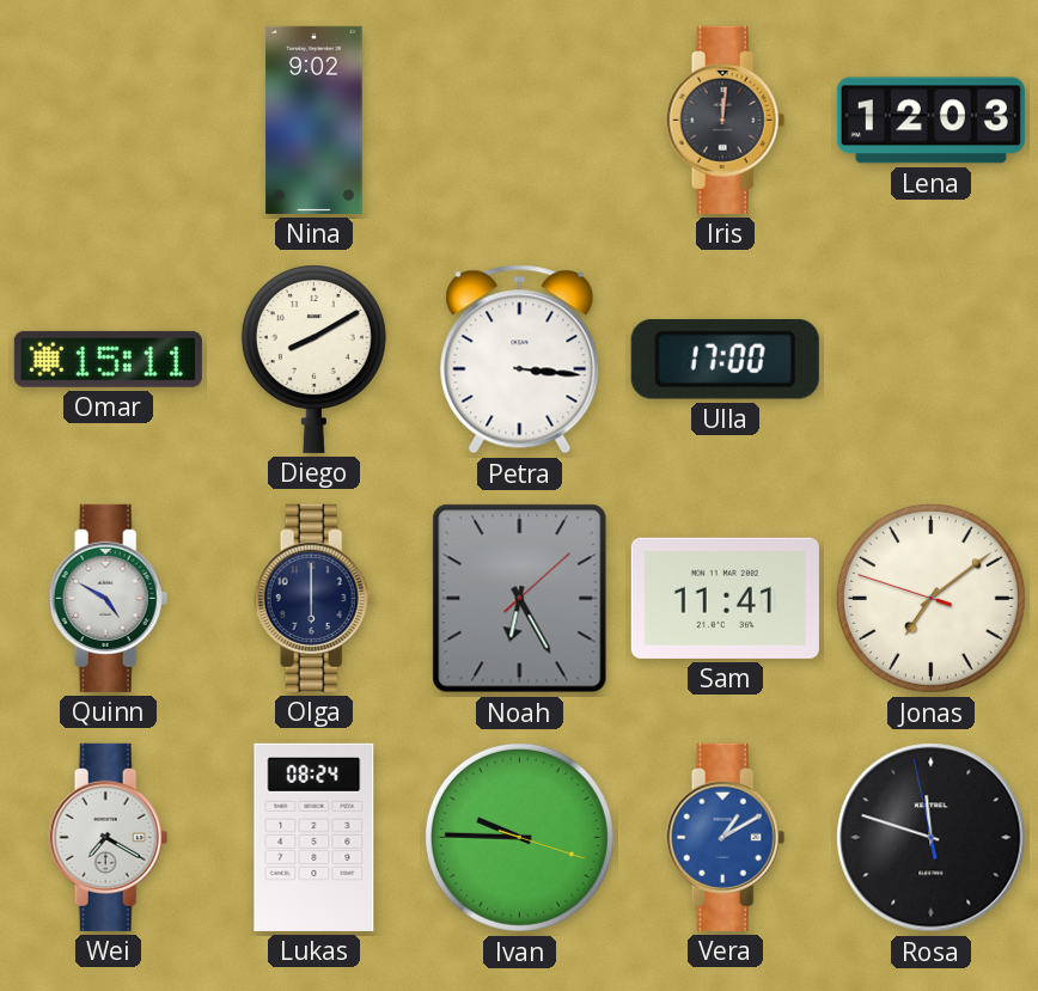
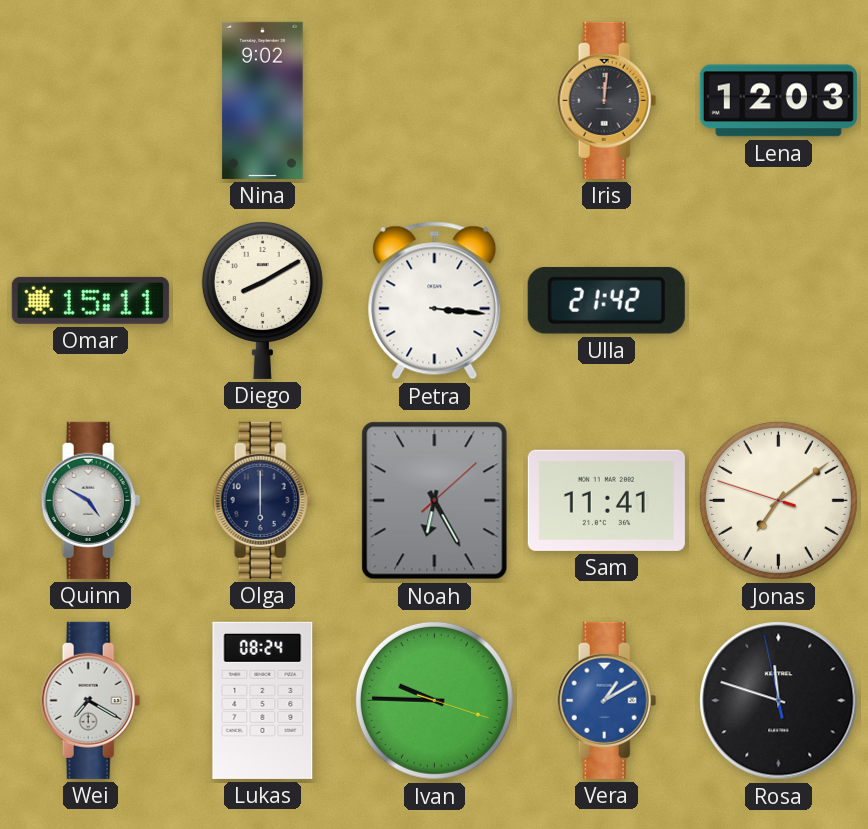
Ulla: 17:00 -> 21:42
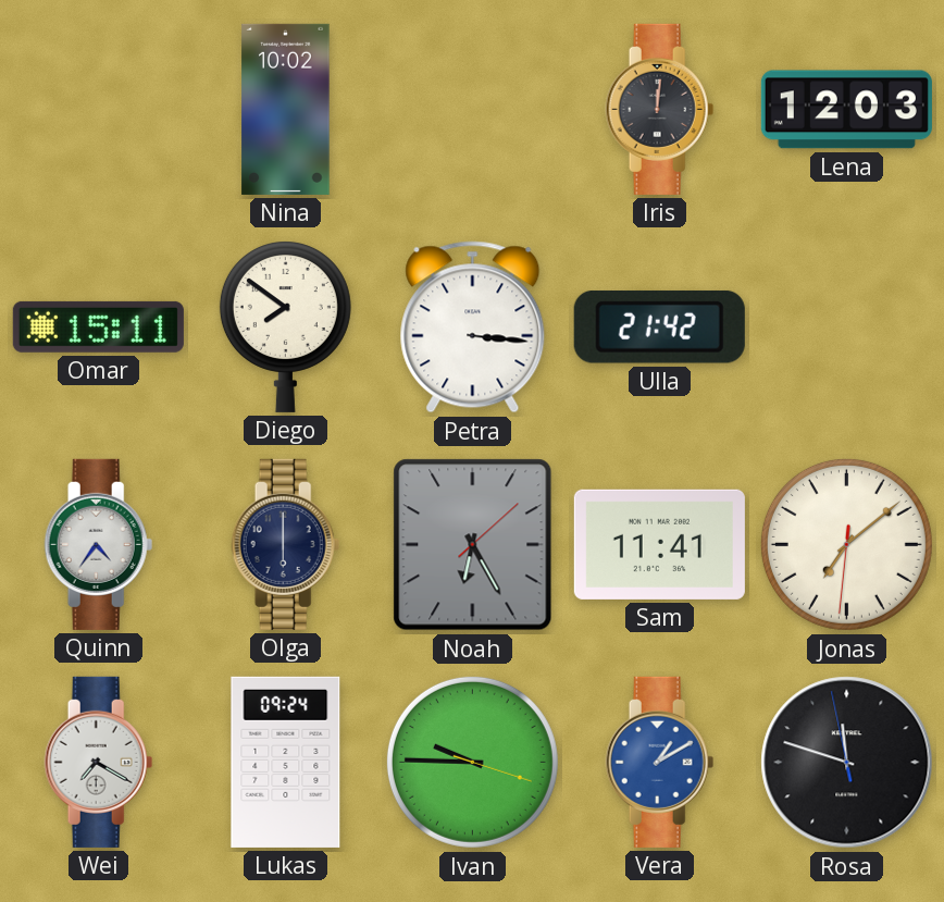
Nina: 9:02 -> 10:02
Diego: 8:10 -> 7:51
Quinn: 4:50 -> 4:36
Jonas: 7:08:48 -> 7:08:31
Lukas: 08:24 -> 09:24
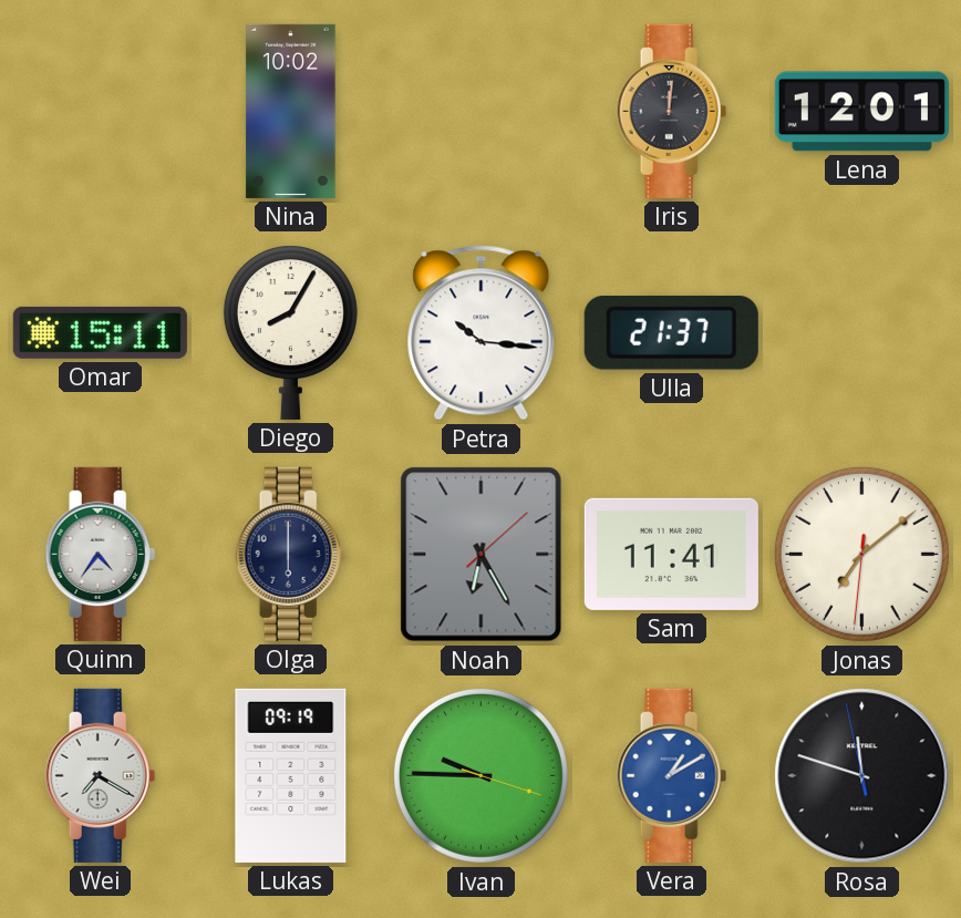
Lena: 12:03 -> 12:01
Diego: 7:51 -> 8:05
Petra: 3:16 -> 10:16
Ulla: 21:42 -> 21:37
Lukas: 09:24 -> 09:19
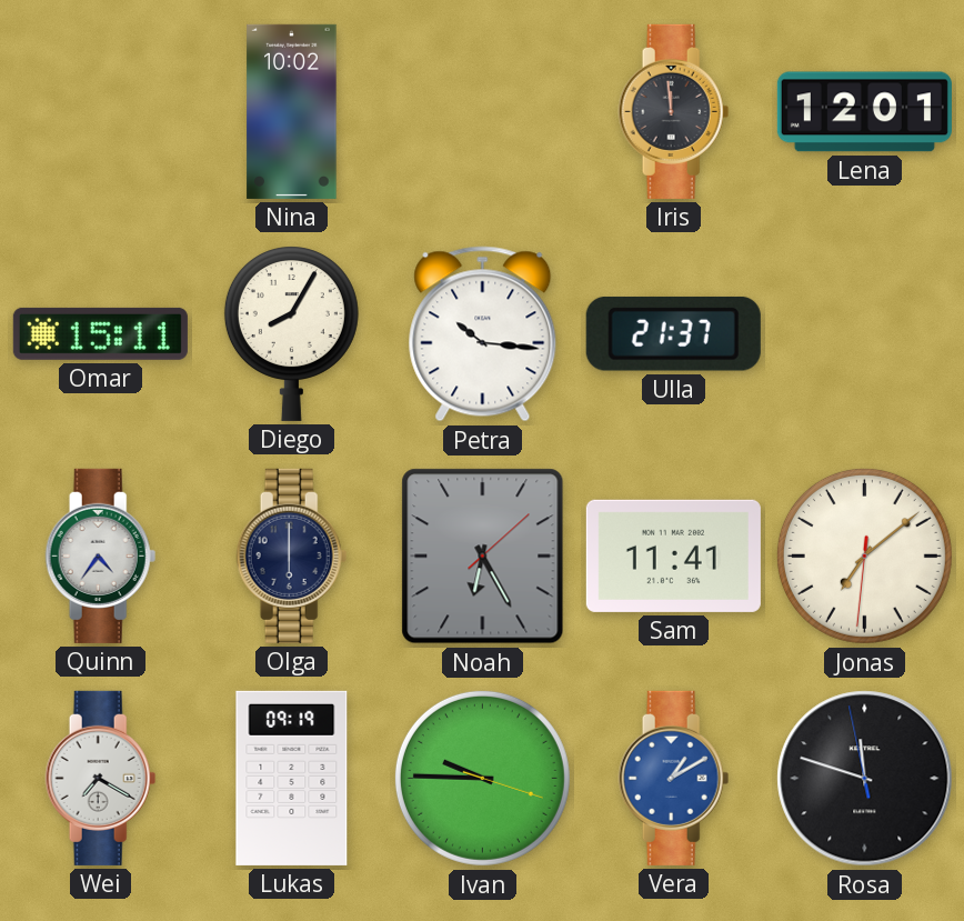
Iris: 12:01 -> 11:59
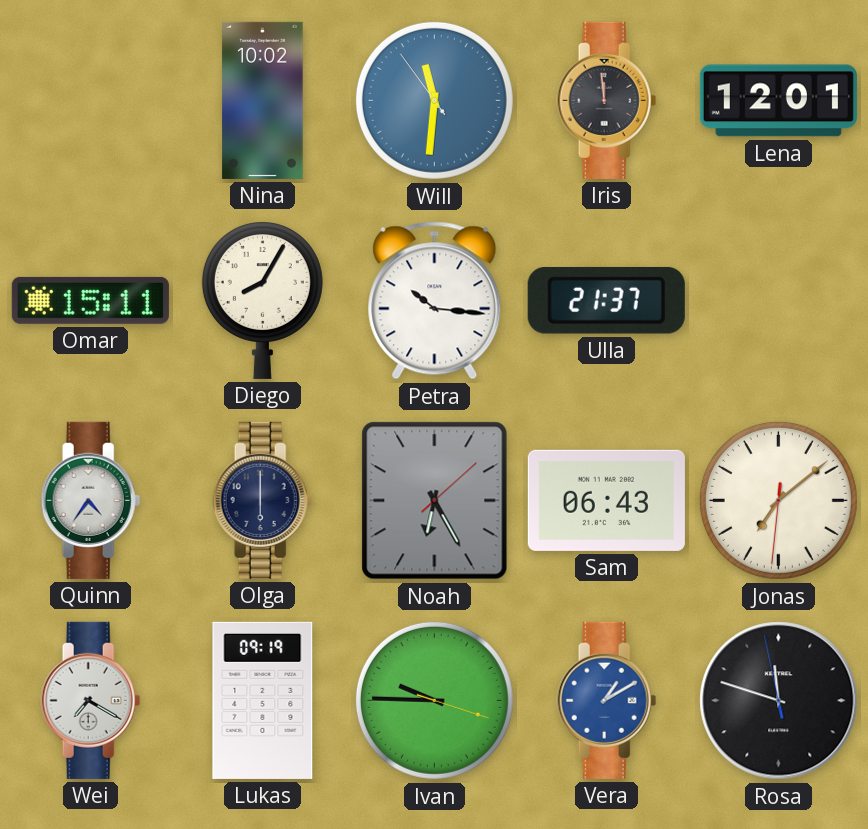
Will: none -> 11:30
Sam: 11:41 -> 06:43
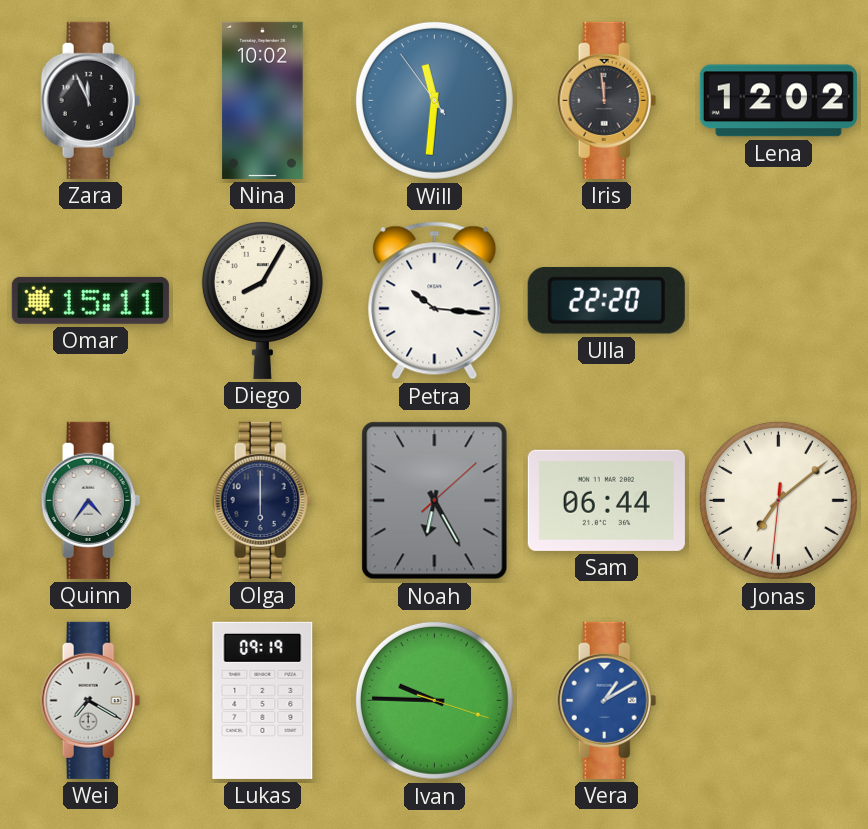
Zara: none -> 11:56
Lena: 12:01 -> 12:02
Ulla: 21:37 -> 22:20
Sam: 06:43 -> 06:44
Rosa: 11:47 -> none
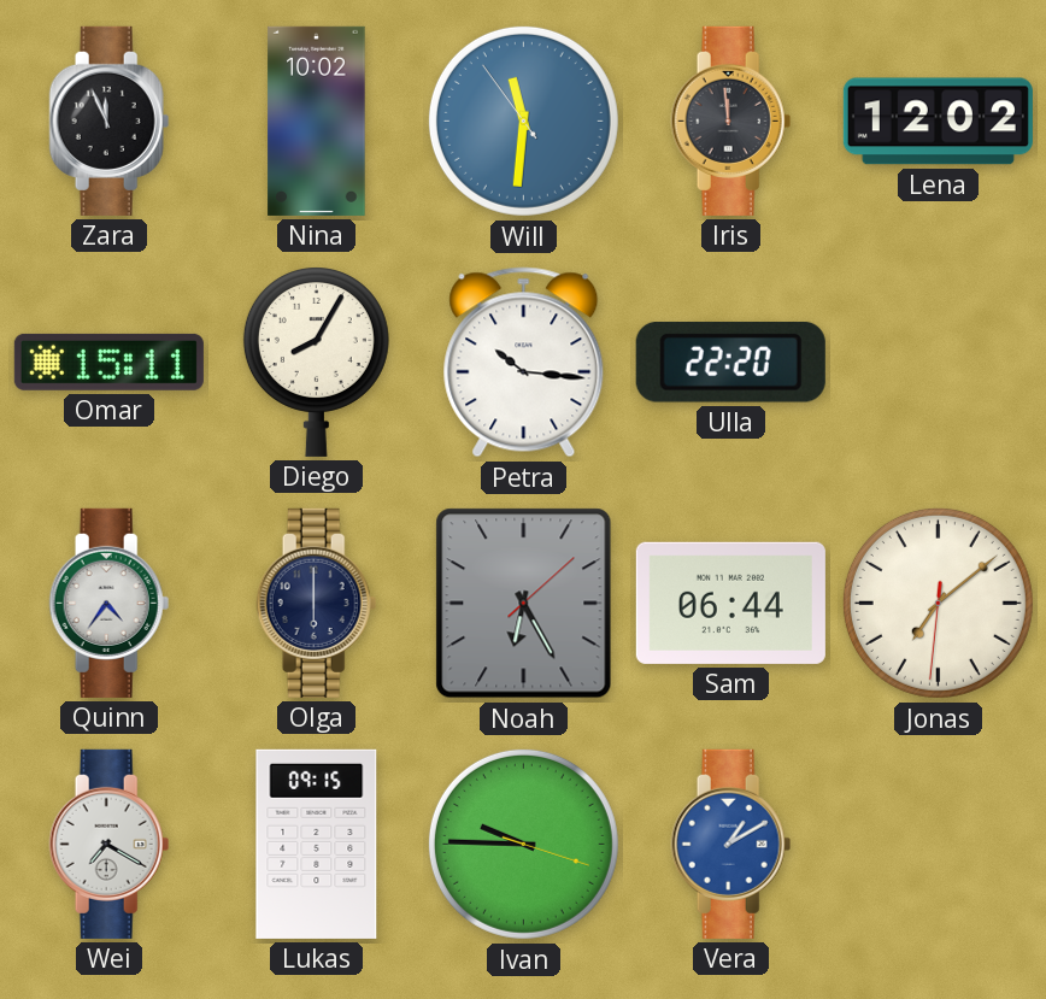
Lukas: 09:19 -> 09:15
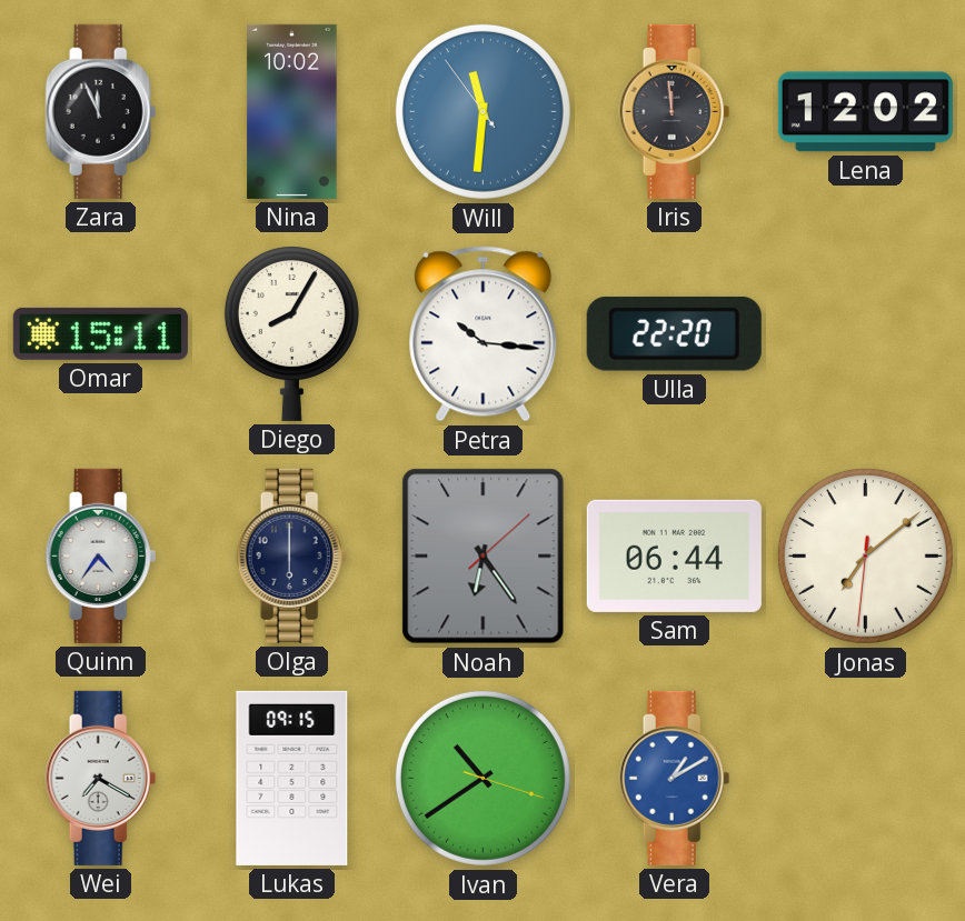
Noah: 6:25 -> 6:24
Ivan: 9:45 -> 10:39
